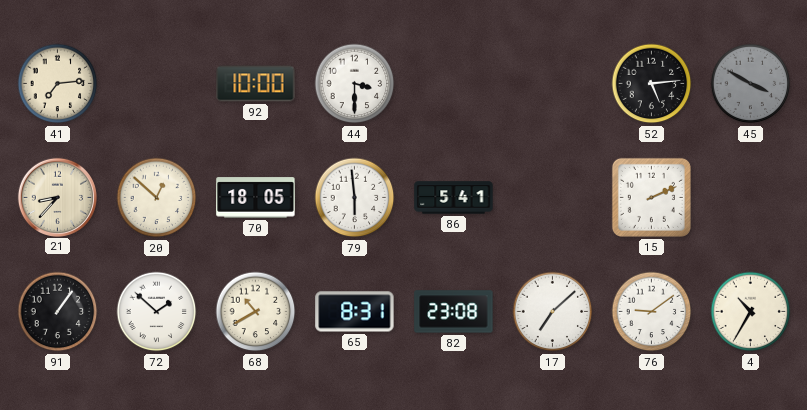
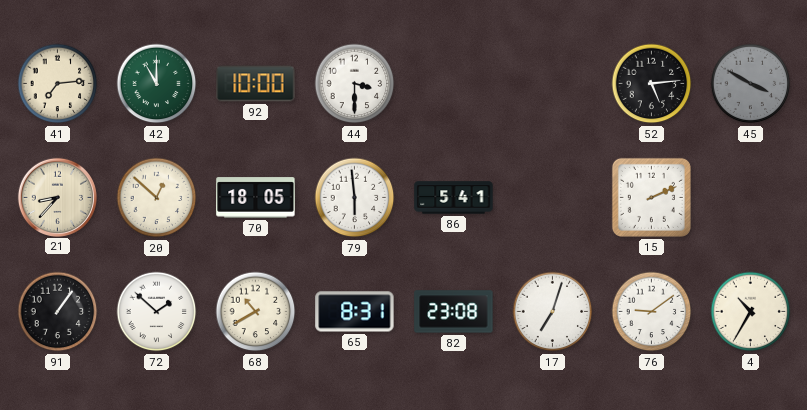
42: none -> 11:00
17: 7:08 -> 7:03
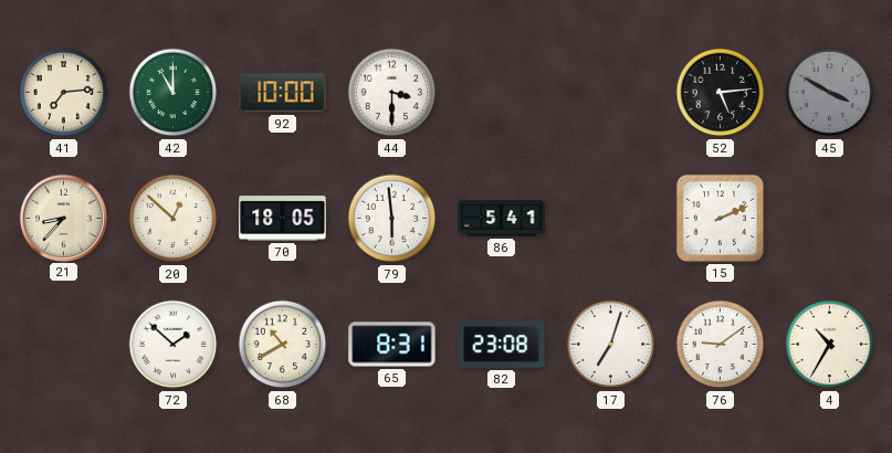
91: 1:06 -> none
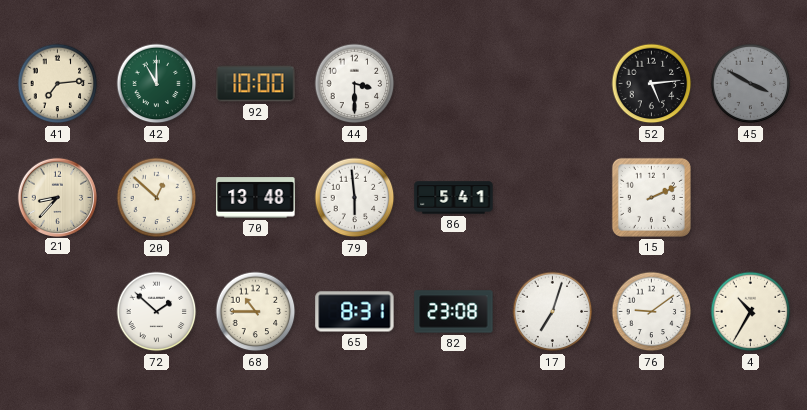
70: 18:05 -> 13:48
68: 10:40 -> 10:45
